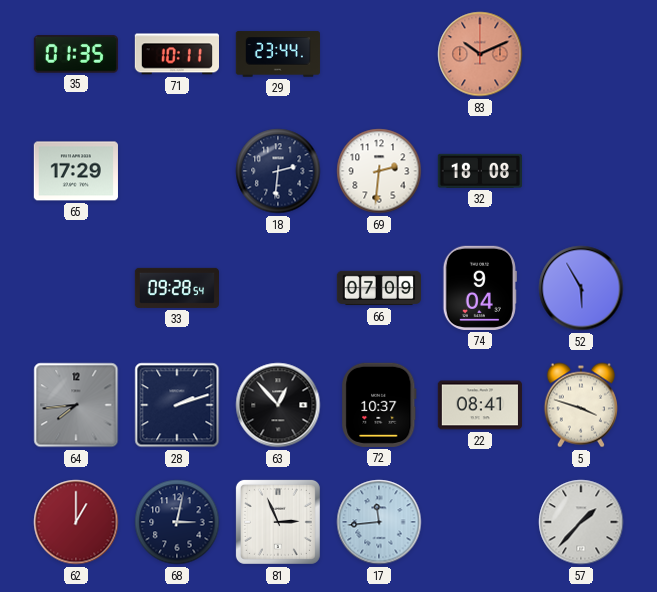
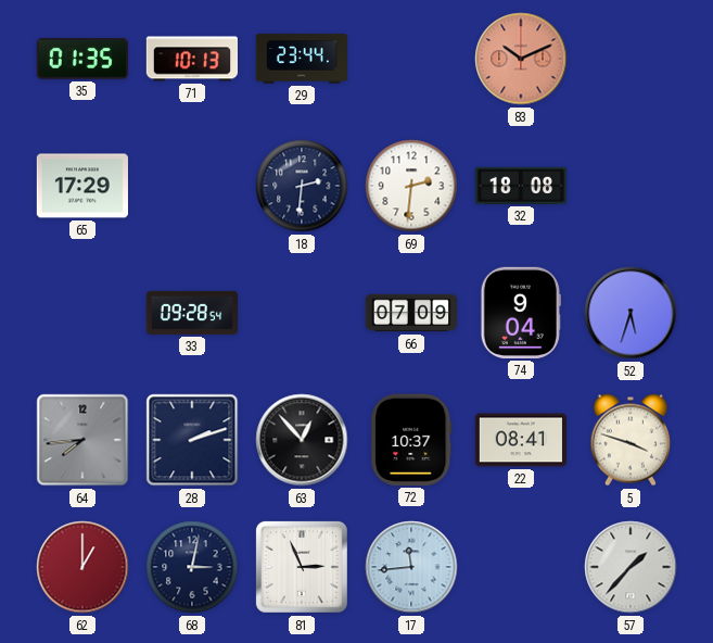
71: 10:11 -> 10:13
52: 5:55 -> 5:33
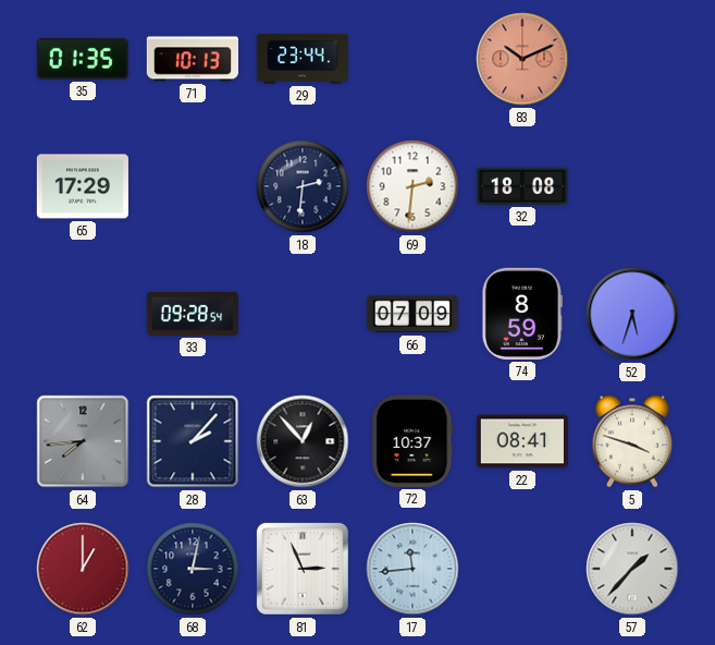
74: 9:04 -> 8:59
28: 2:12 -> 2:07
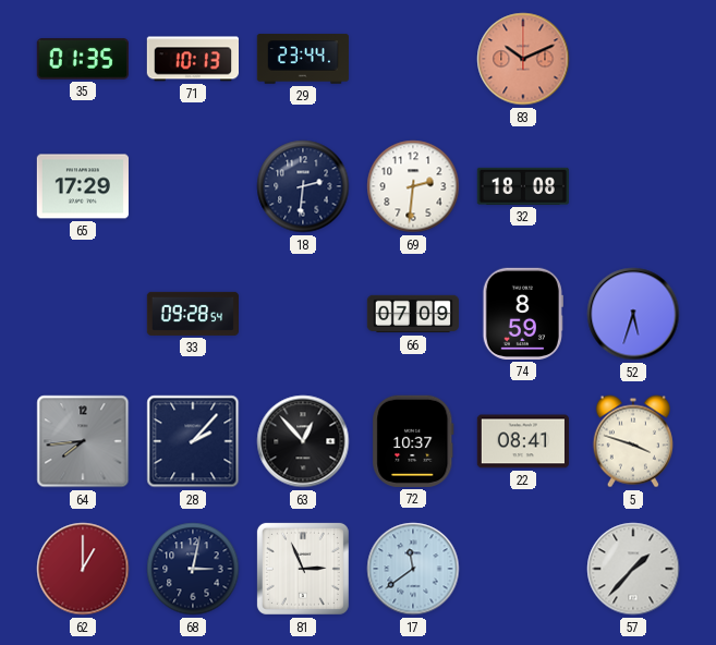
17: 11:44 -> 11:39
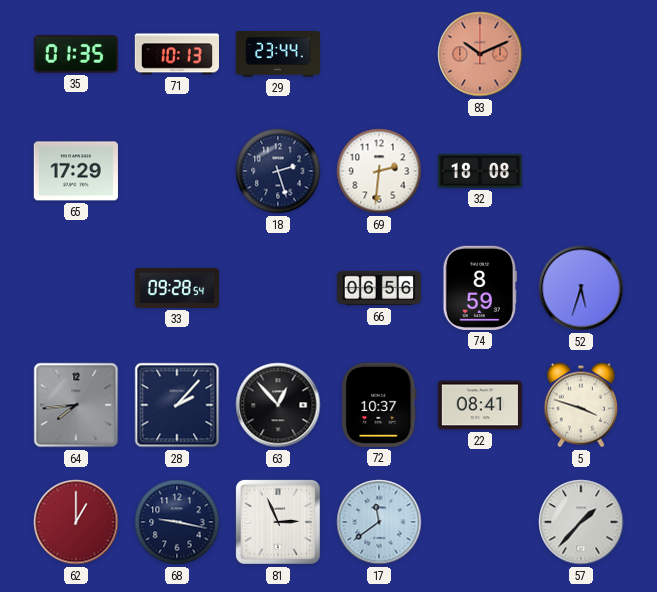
18: 2:31 -> 2:27
66: 07:09 -> 06:56
68: 3:02 -> 9:17
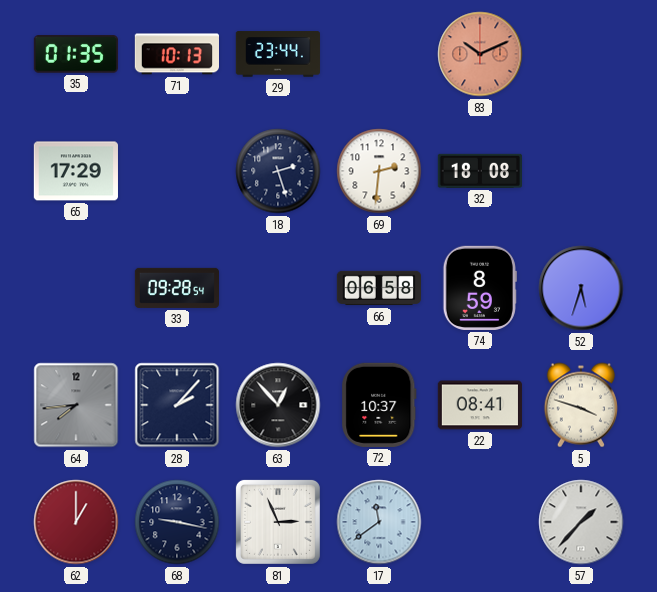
66: 06:56 -> 06:58
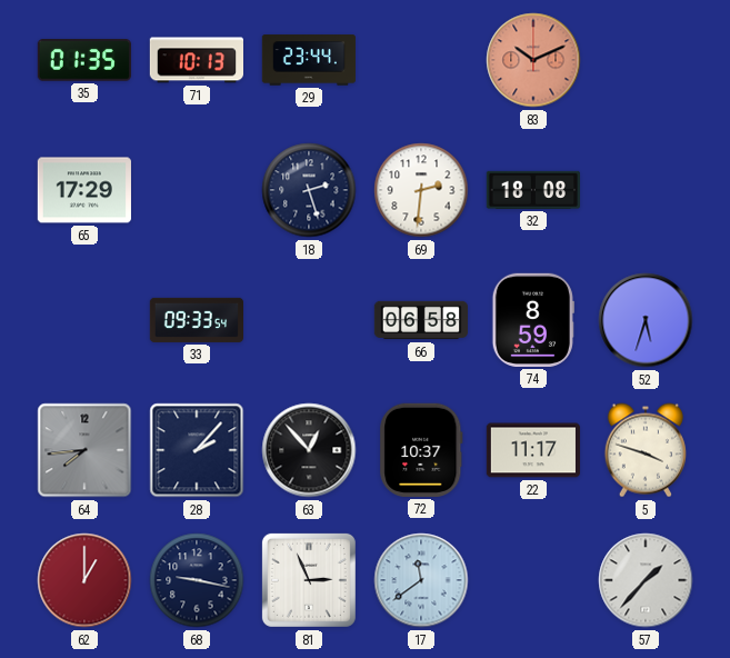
33: 09:28 -> 09:33
22: 08:41 -> 11:17
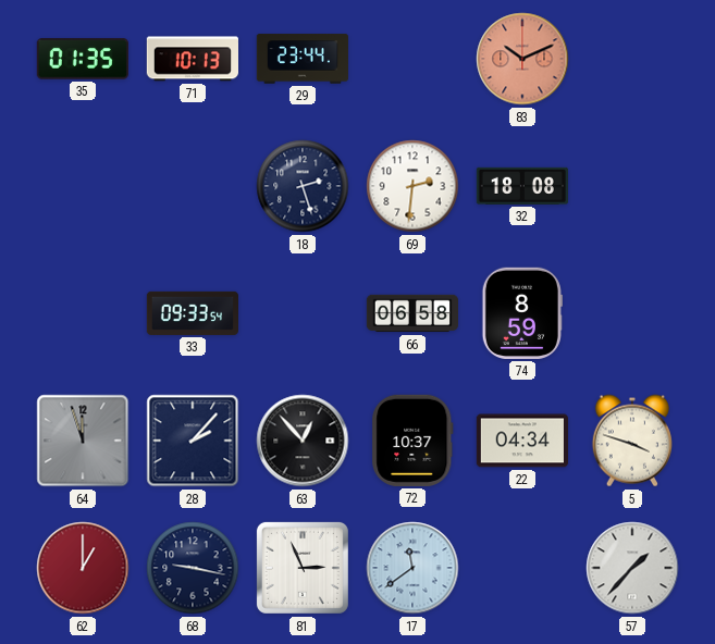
65: 17:29 -> none
52: 5:33 -> none
64: 7:44 -> 11:57
22: 11:17 -> 04:34
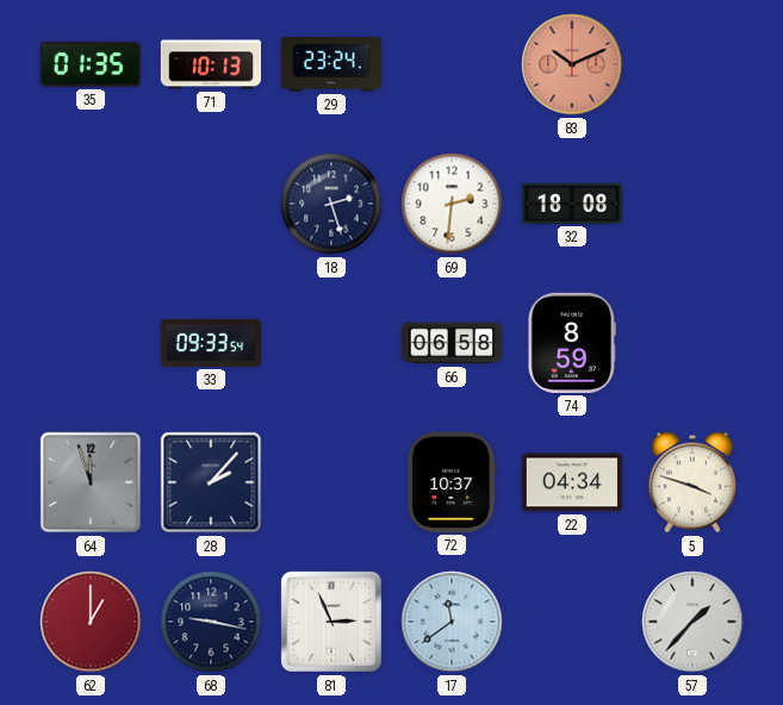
29: 23:44 -> 23:24
63: 12:53 -> none
